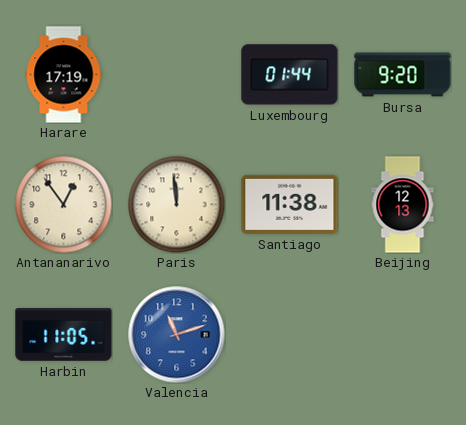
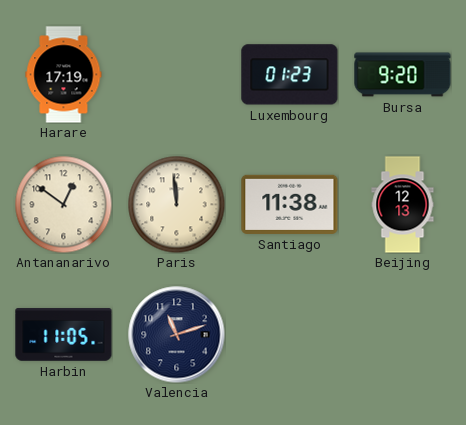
Luxembourg: 01:44 -> 01:23
Antananarivo: 12:54 -> 12:51
Valencia dial: blue -> navy
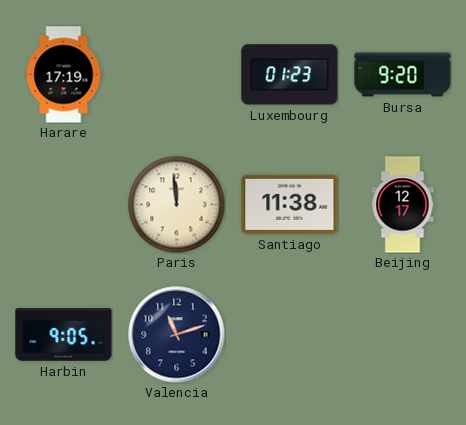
Antananarivo: 12:51 -> none
Beijing: 12:13 -> 12:17
Harbin: 11:05 -> 9:05
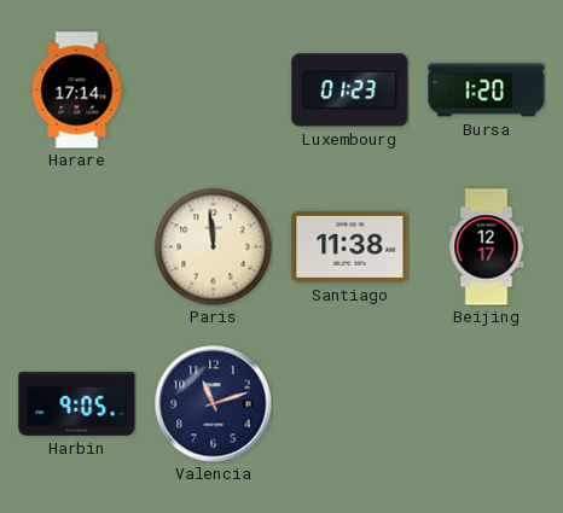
Harare: 17:19 -> 17:14
Bursa: 9:20 -> 1:20
